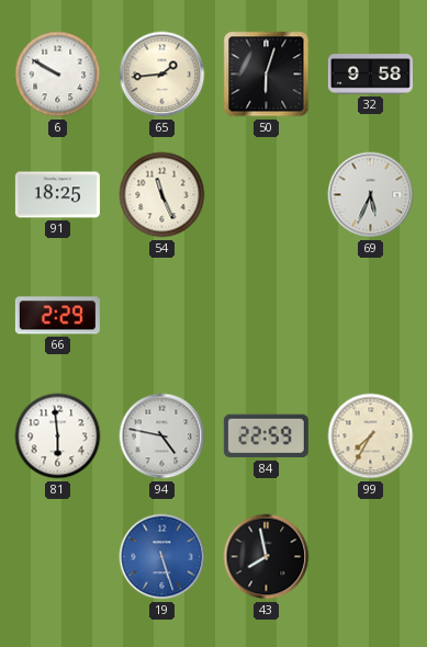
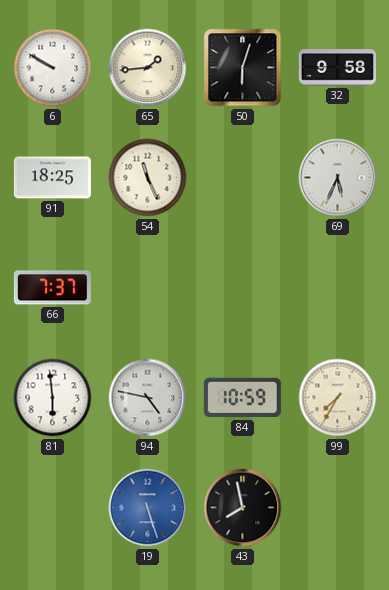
66: 2:29 -> 7:37
84: 22:59 -> 10:59
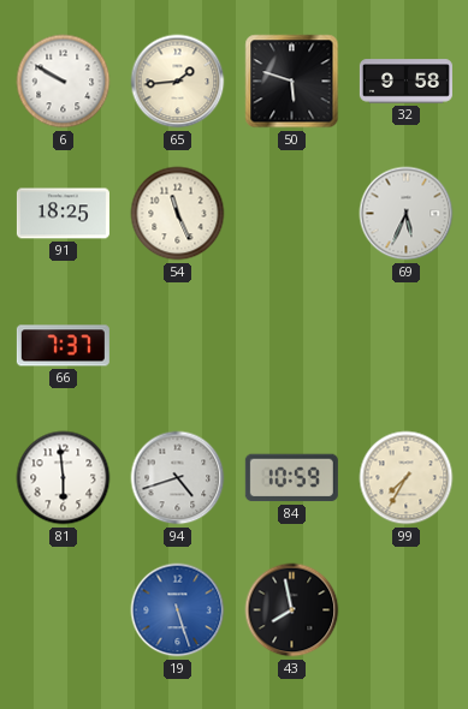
50: 6:03 -> 5:48
94: 4:47 -> 4:42
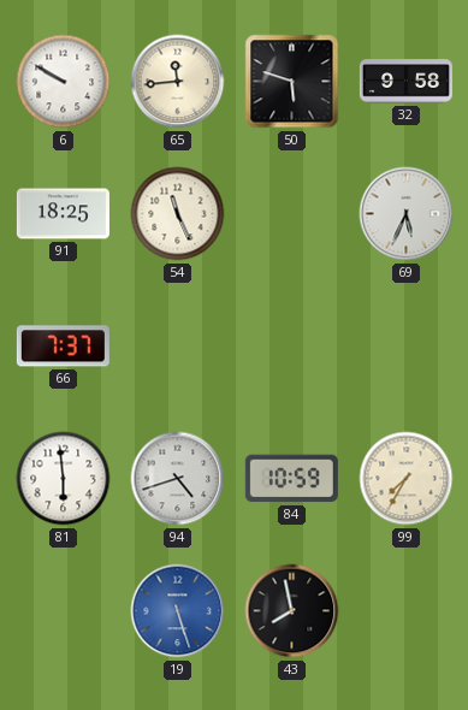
65: 1:44 -> 11:44
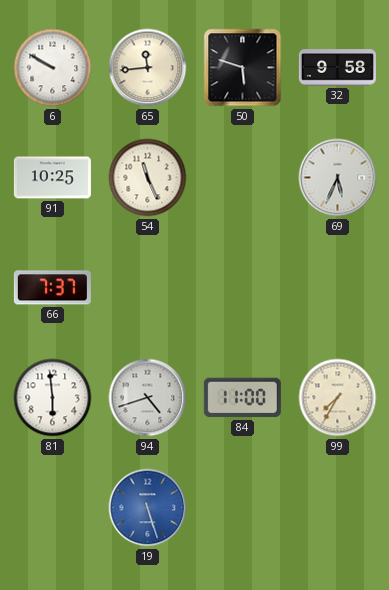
91: 18:25 -> 10:25
84: 10:59 -> 11:00
43: 7:58 -> none
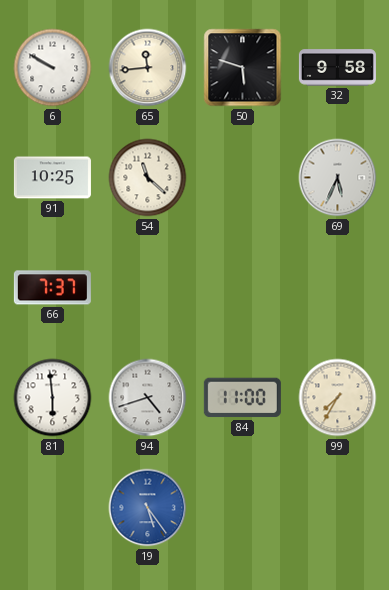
54: 11:26 -> 11:22
19: 5:27 -> 5:24
